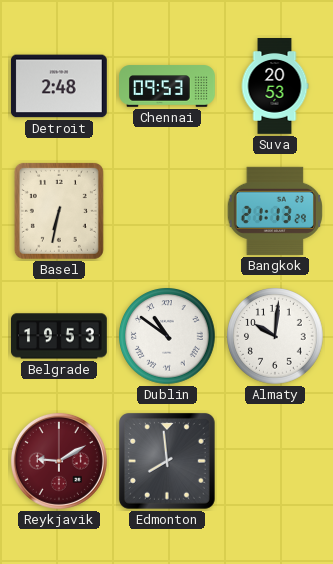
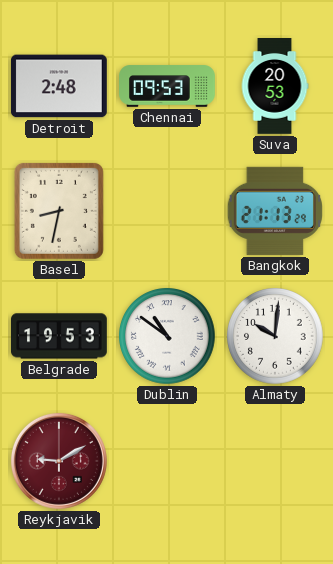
Basel: 6:32 -> 8:32
Edmonton: 7:59 -> none
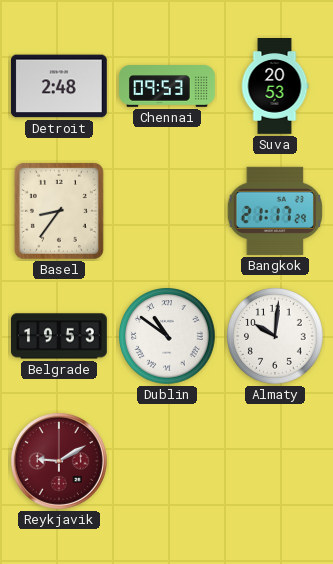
Basel: 8:32 -> 8:36
Bangkok: 21:13 -> 21:17
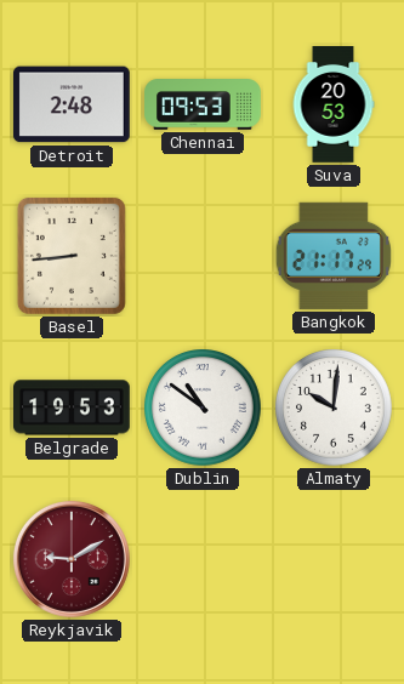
Basel: 8:36 -> 8:44
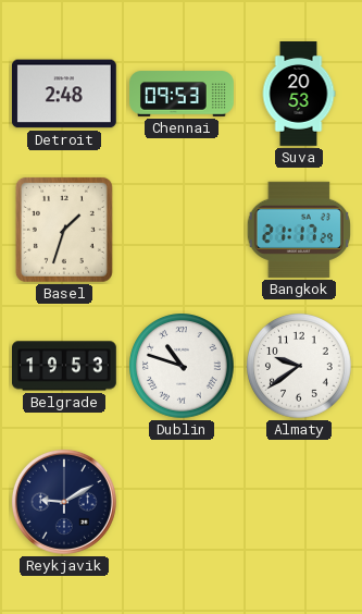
Basel: 8:44 -> 1:33
Dublin: 10:51 -> 10:48
Almaty: 10:01 -> 9:39
Reykjavik dial: burgundy -> navy
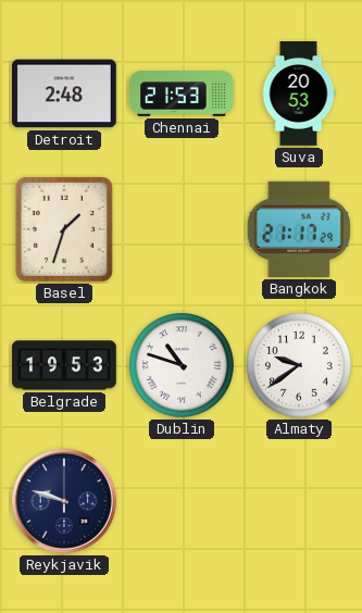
Chennai: 09:53 -> 21:53
Reykjavik: 9:10 -> 9:48
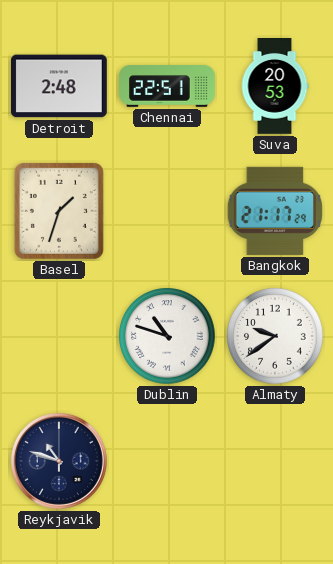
Chennai: 21:53 -> 22:51
Belgrade: 19:53 -> none
Reykjavik: 9:48 -> 10:48
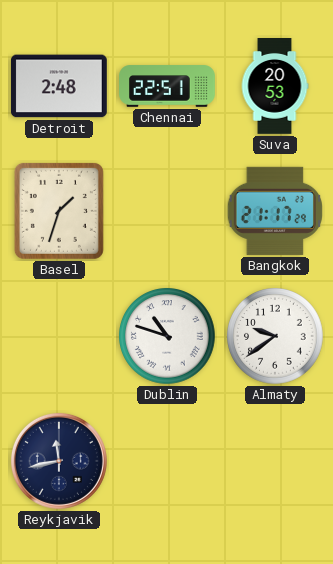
Reykjavik: 10:48 -> 11:43
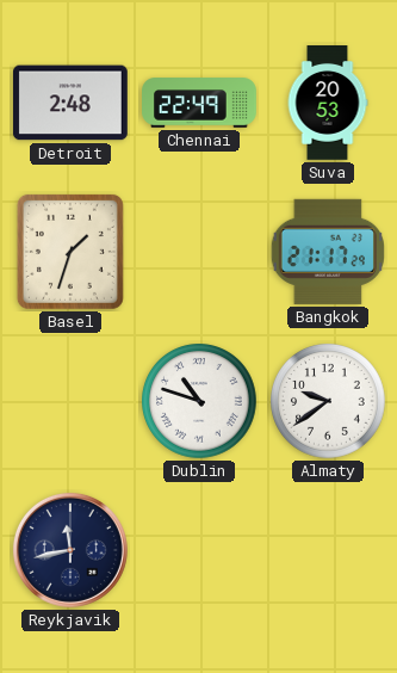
Chennai: 22:51 -> 22:49
